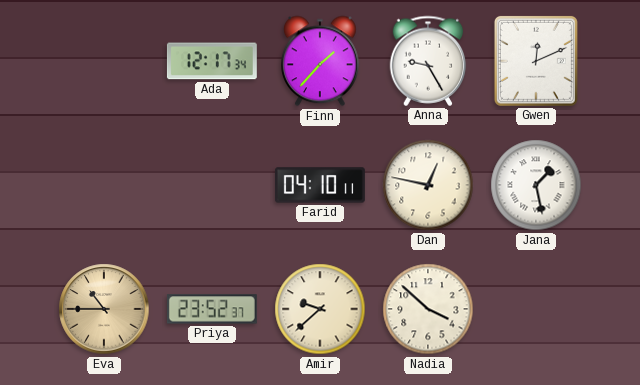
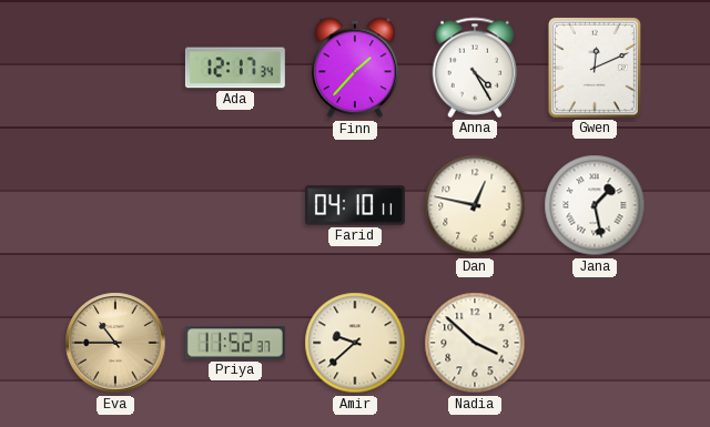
Anna: 9:25 -> 4:25
Priya: 23:52 -> 11:52
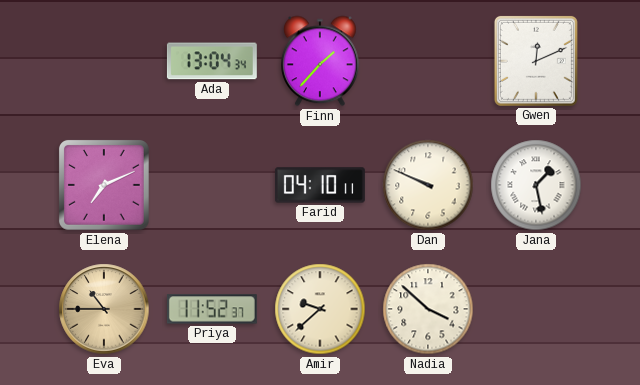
Ada: 12:17 -> 13:04
Anna: 4:25 -> none
Elena: none -> 7:11
Dan: 12:47 -> 9:49
